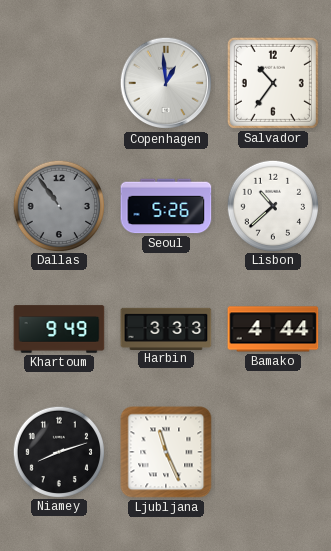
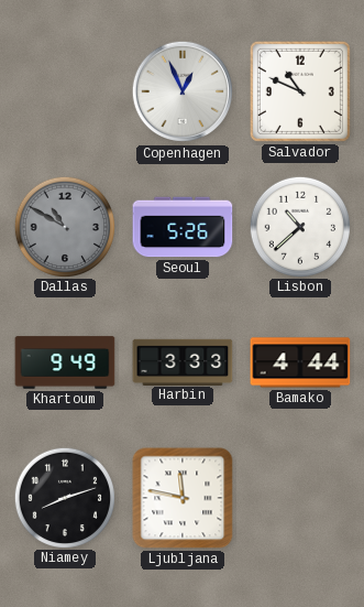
Copenhagen: 12:59 -> 12:56
Salvador: 10:36 -> 10:49
Dallas: 10:54 -> 10:50
Ljubljana: 11:26 -> 11:47
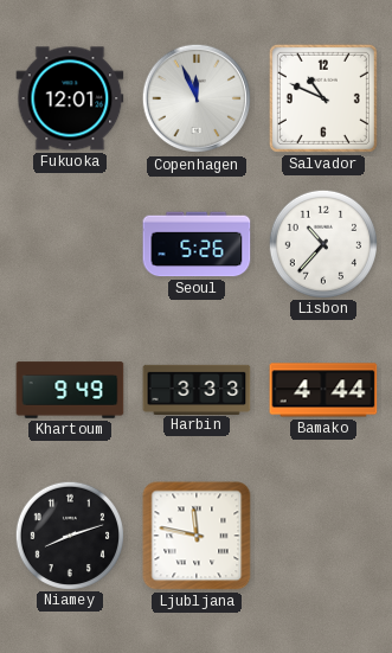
Fukuoka: none -> 12:01
Copenhagen: 12:56 -> 11:56
Dallas: 10:50 -> none
Lisbon: 10:38 -> 10:37
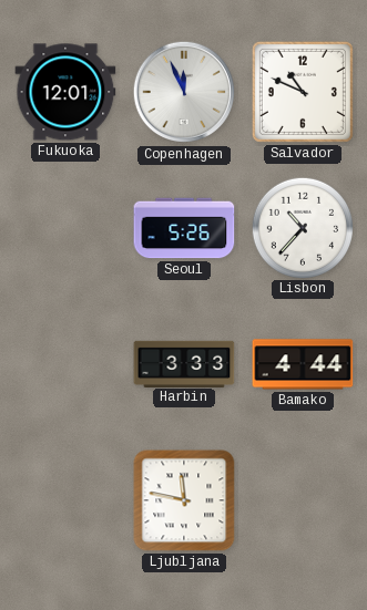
Khartoum: 9:49 -> none
Niamey: 8:12 -> none
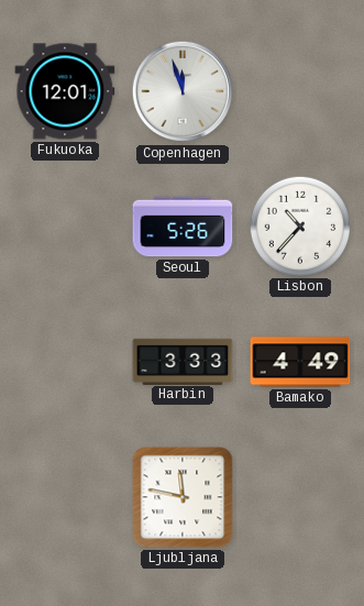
Copenhagen: 11:56 -> 11:57
Salvador: 10:49 -> none
Bamako: 4:44 -> 4:49
